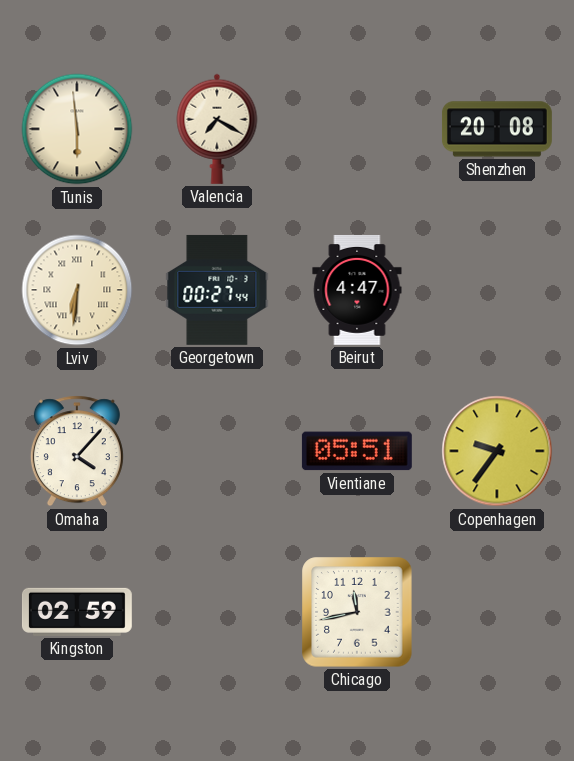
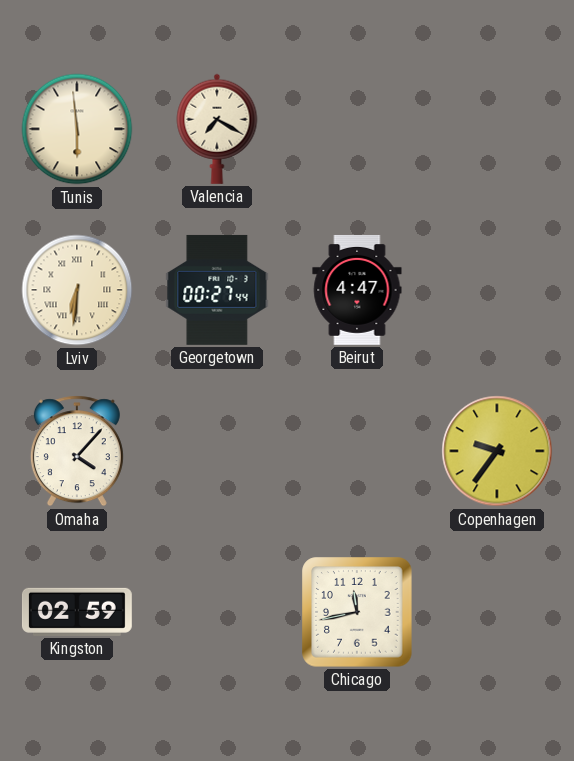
Shenzhen: 20:08 -> none
Vientiane: 05:51 -> none
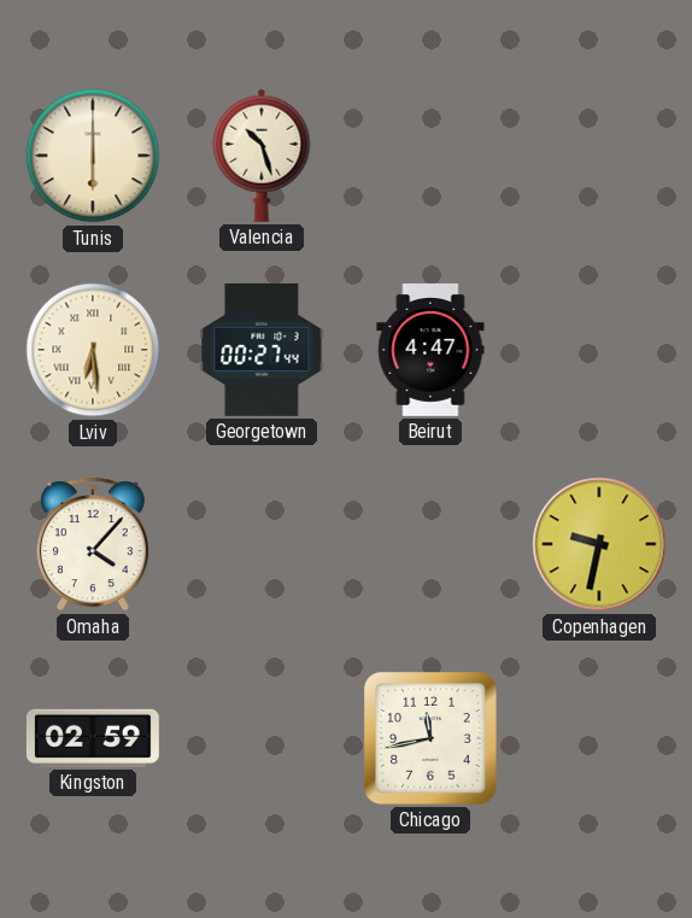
Tunis: 5:59 -> 6:00
Valencia: 7:20 -> 10:27
Lviv: 6:31 -> 6:29
Copenhagen: 9:36 -> 9:32
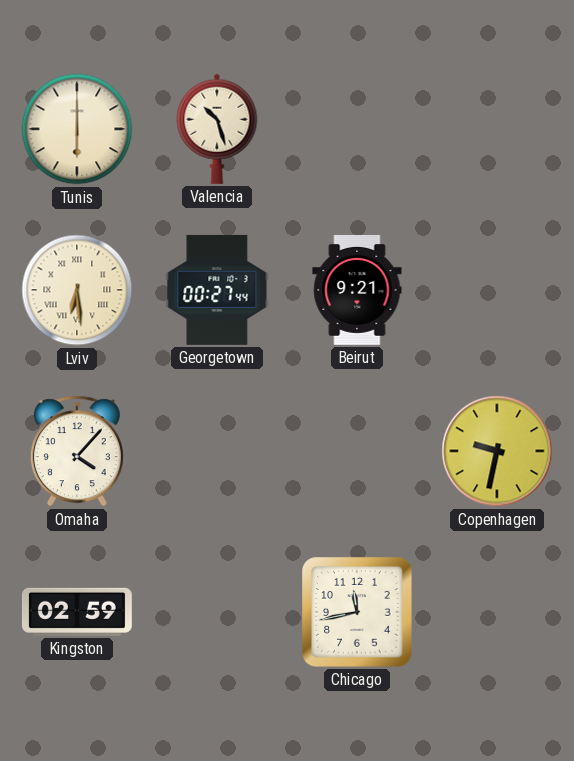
Beirut: 4:47 -> 9:21
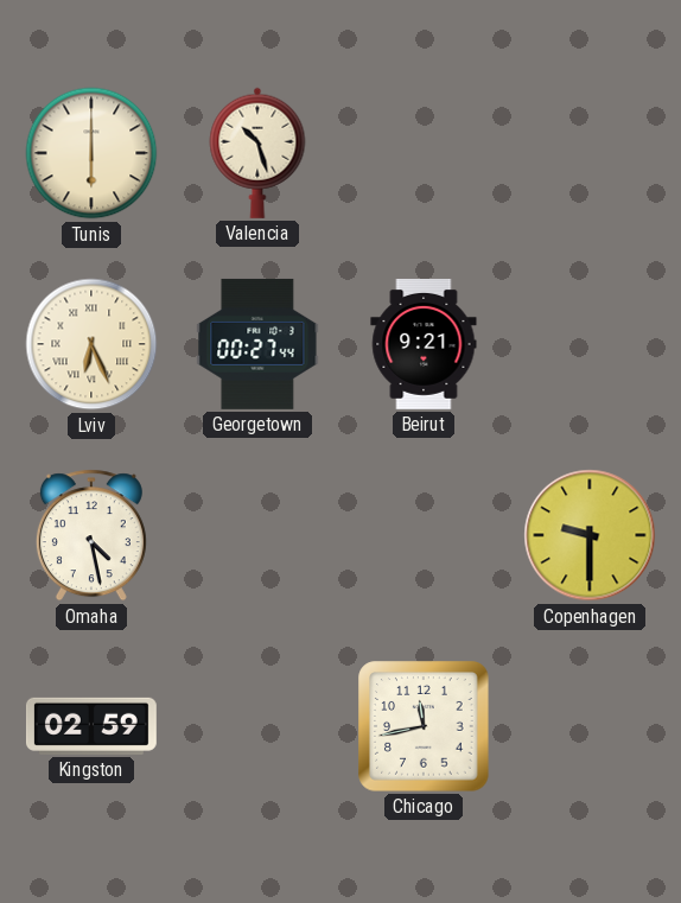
Lviv: 6:29 -> 6:26
Omaha: 4:07 -> 4:28
Copenhagen: 9:32 -> 9:30
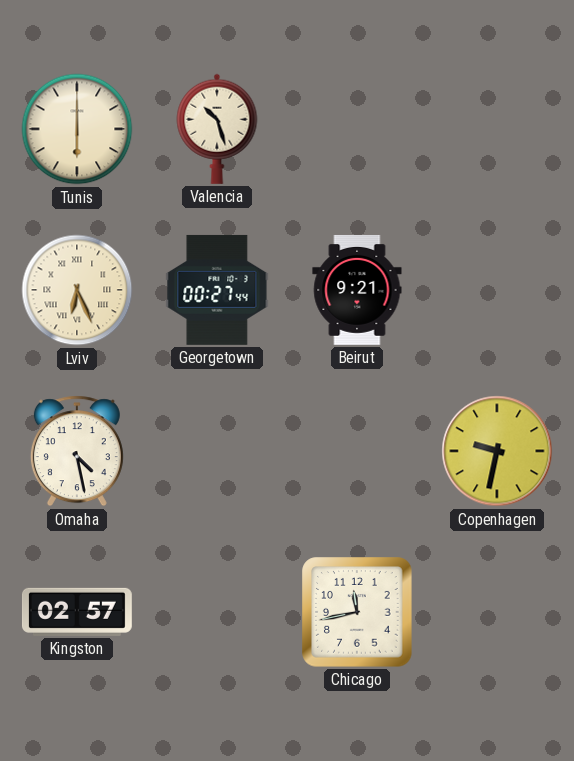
Copenhagen: 9:30 -> 9:32
Kingston: 02:59 -> 02:57
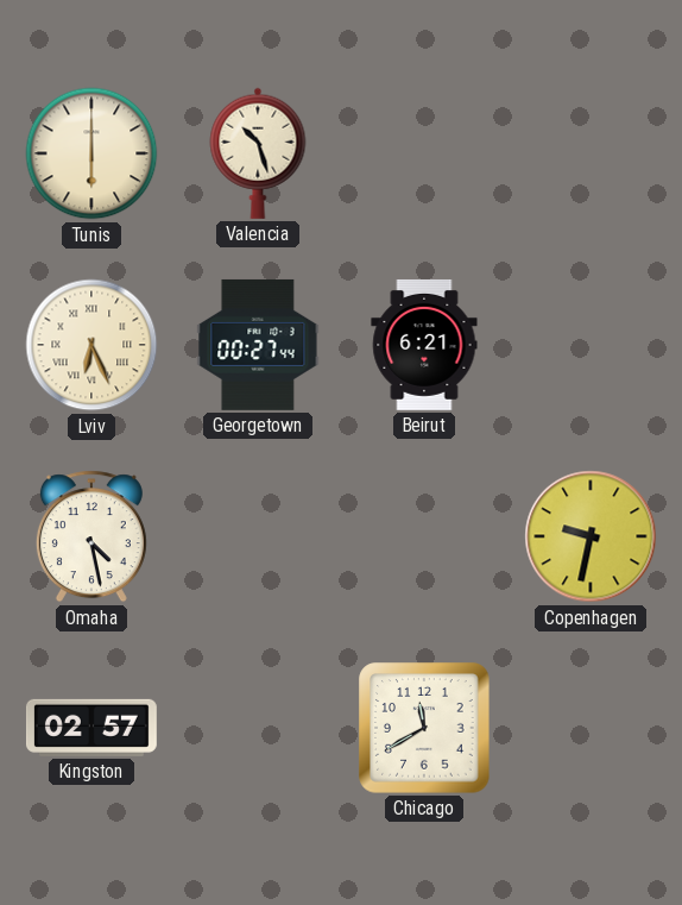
Beirut: 9:21 -> 6:21
Chicago: 11:43 -> 11:40
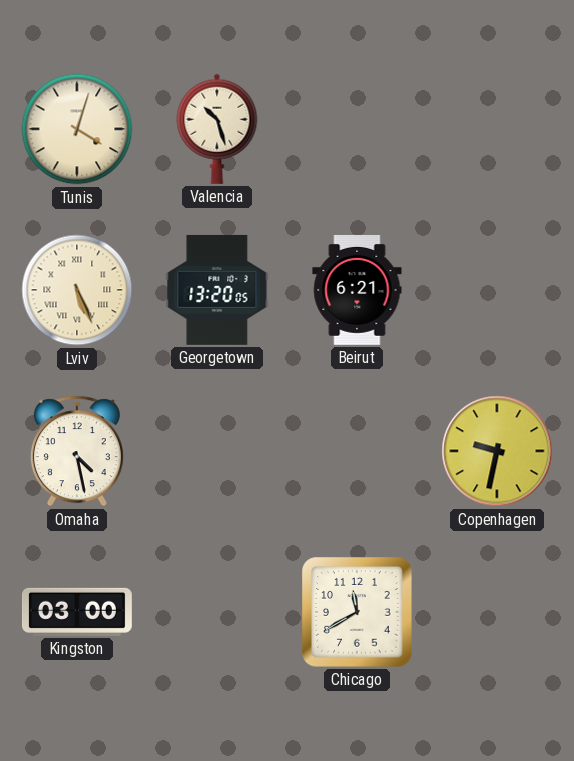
Tunis: 6:00 -> 4:03
Lviv: 6:26 -> 5:26
Georgetown: 00:27 -> 13:20
Kingston: 02:57 -> 03:00
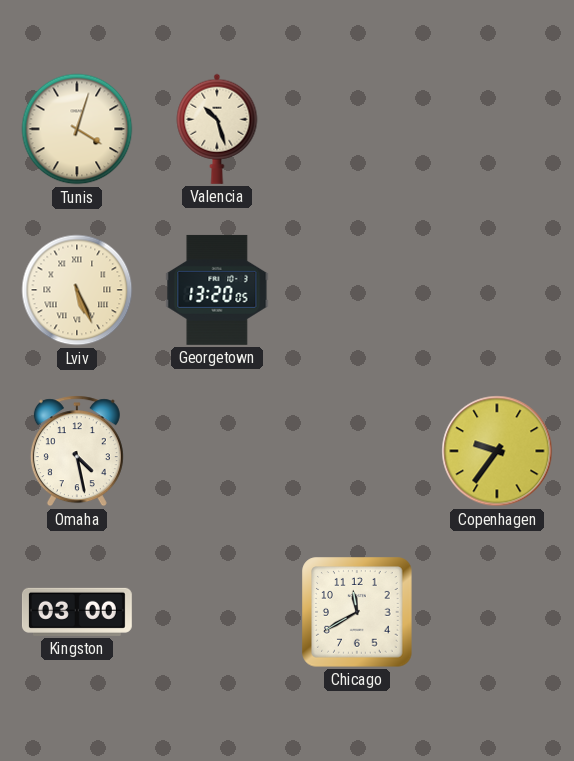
Beirut: 6:21 -> none
Copenhagen: 9:32 -> 9:36
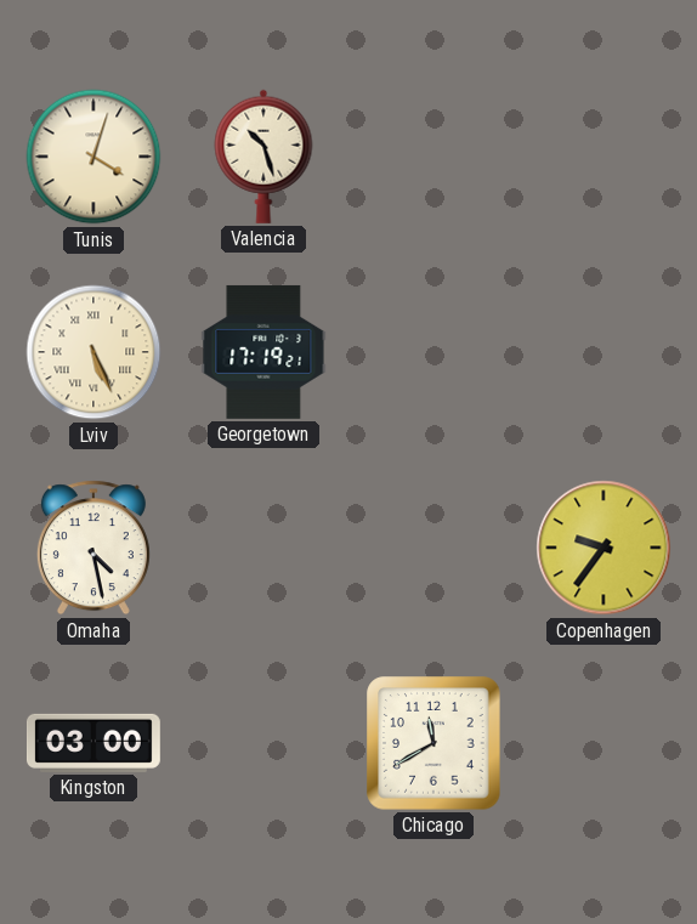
Georgetown: 13:20 -> 17:19
